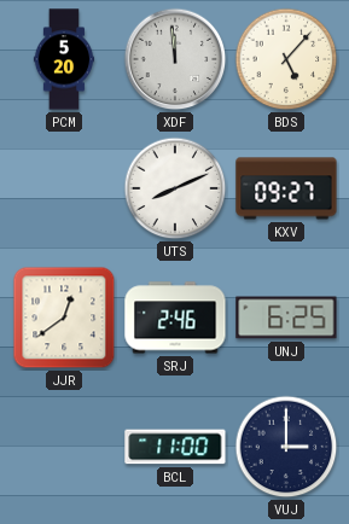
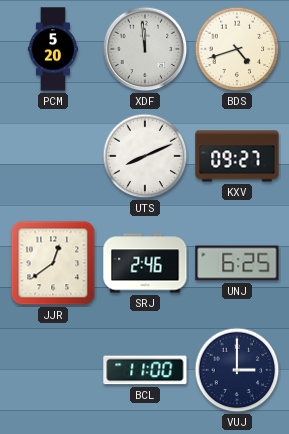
BDS: 5:07 -> 4:42
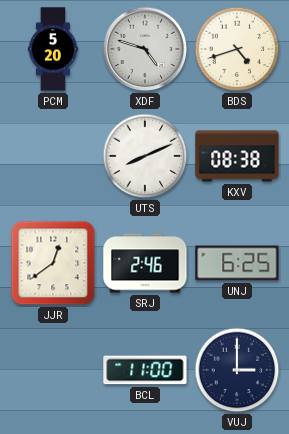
XDF: 11:59 -> 4:48
KXV: 09:27 -> 08:38
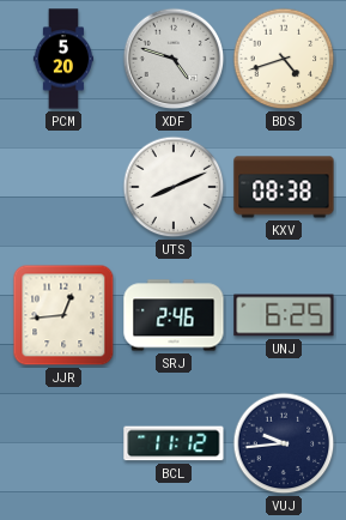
JJR: 12:39 -> 12:44
BCL: 11:00 -> 11:12
VUJ: 3:00 -> 9:44
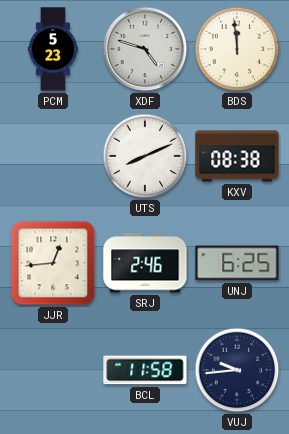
PCM: 5:20 -> 5:23
BDS: 4:42 -> 11:59
BCL: 11:12 -> 11:58
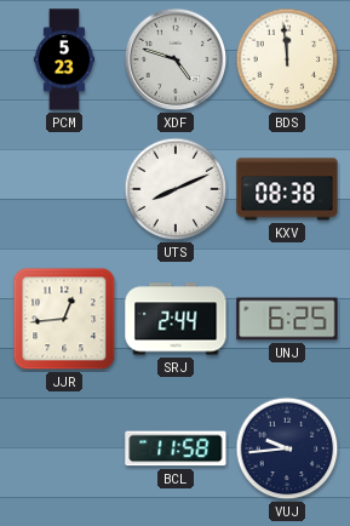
SRJ: 2:46 -> 2:44
